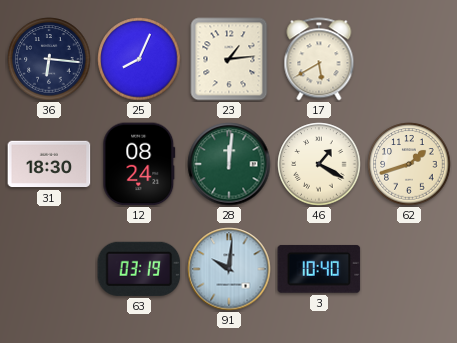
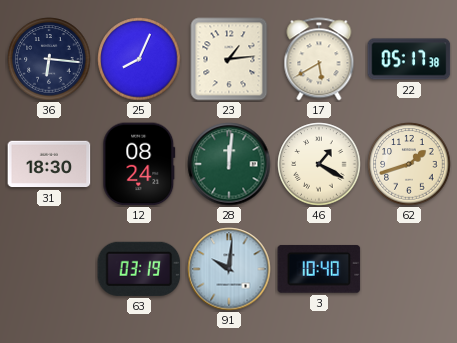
22: none -> 05:17
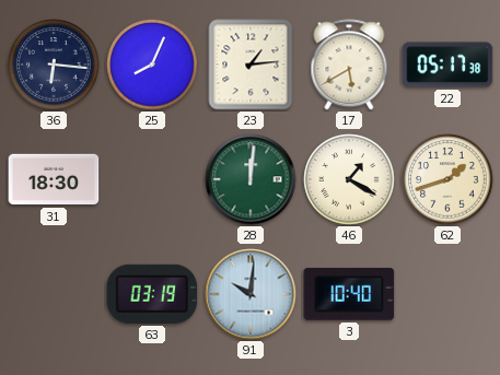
12: 08:24 -> none
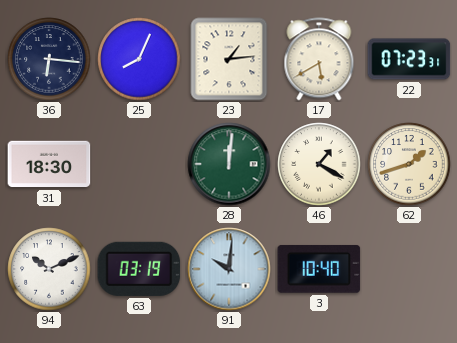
22: 05:17 -> 07:23
94: none -> 10:11
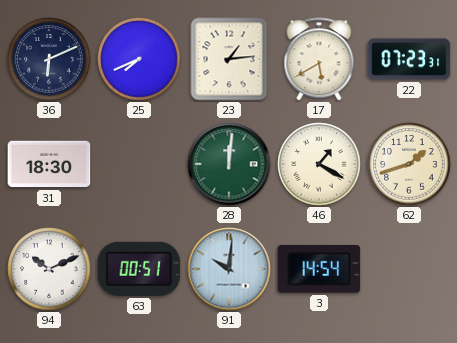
36: 6:16 -> 6:11
25: 8:04 -> 7:41
63: 03:19 -> 00:51
3: 10:40 -> 14:54
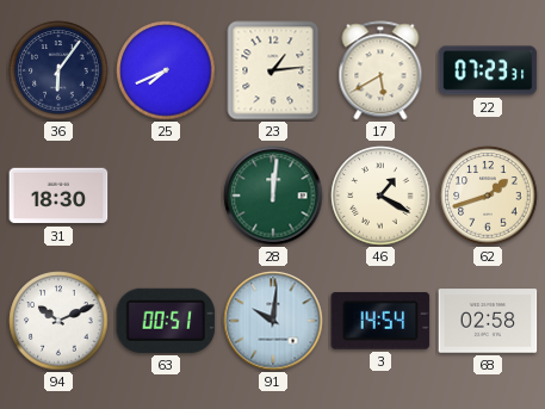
36: 6:11 -> 6:06
68: none -> 02:58
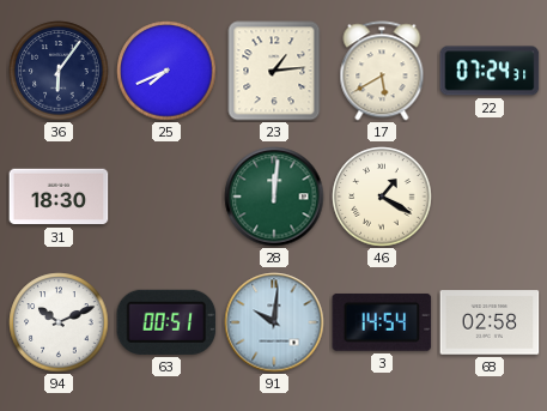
22: 07:23 -> 07:24
62: 1:42 -> none
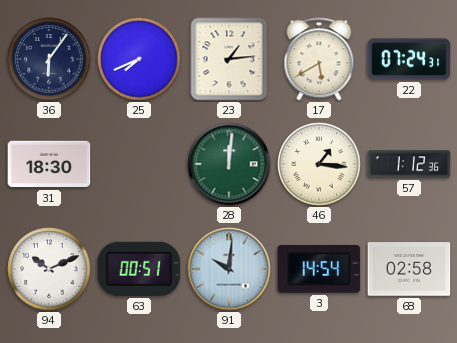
46: 1:20 -> 1:16
57: none -> 1:12
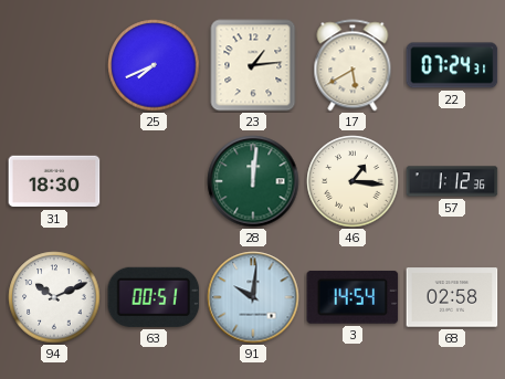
36: 6:06 -> none
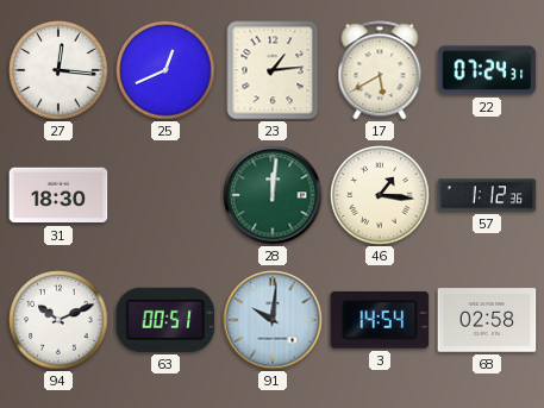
27: none -> 12:16
25: 7:41 -> 12:41
